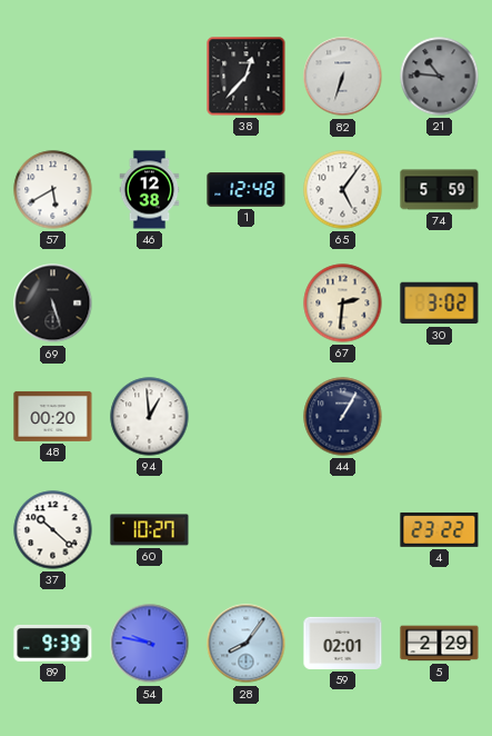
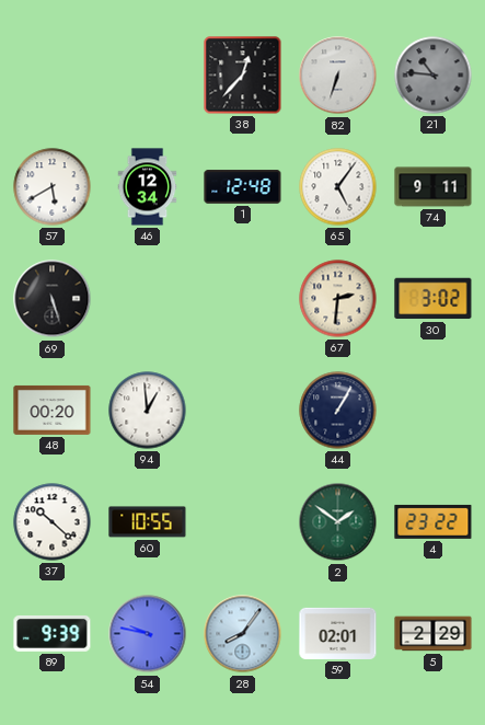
46: 12:38 -> 12:34
74: 5:59 -> 9:11
60: 10:27 -> 10:55
2: none -> 1:51
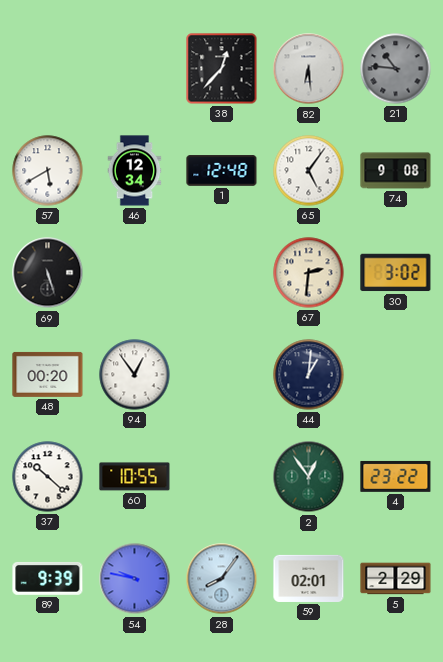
82: 6:33 -> 6:29
74: 9:11 -> 9:08
94: 12:59 -> 12:54
44: 1:05 -> 1:01
2: 1:51 -> 12:54
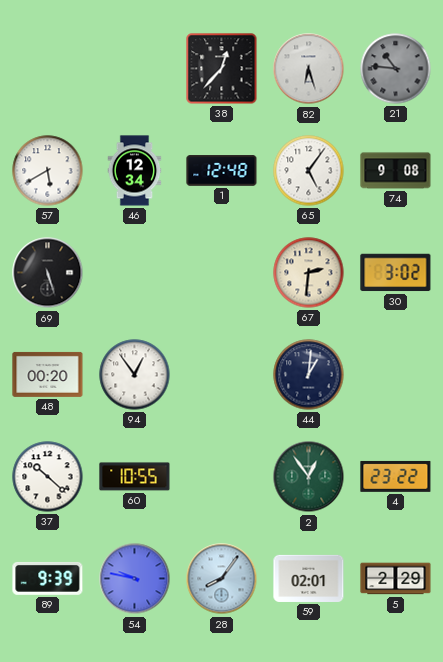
82: 6:29 -> 6:27
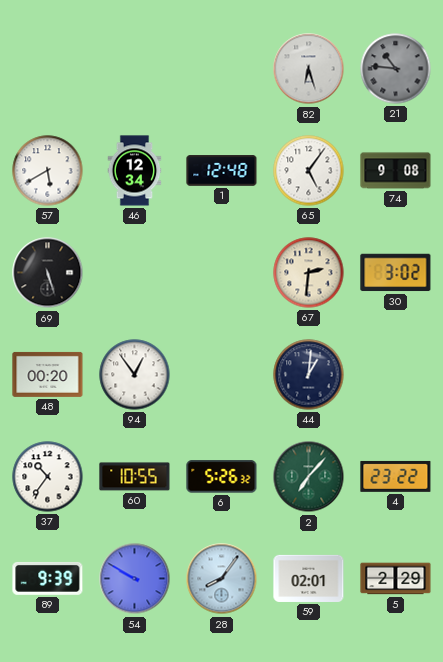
38: 12:37 -> none
37: 10:22 -> 10:36
6: none -> 5:26
2: 12:54 -> 7:07
54: 9:47 -> 9:50
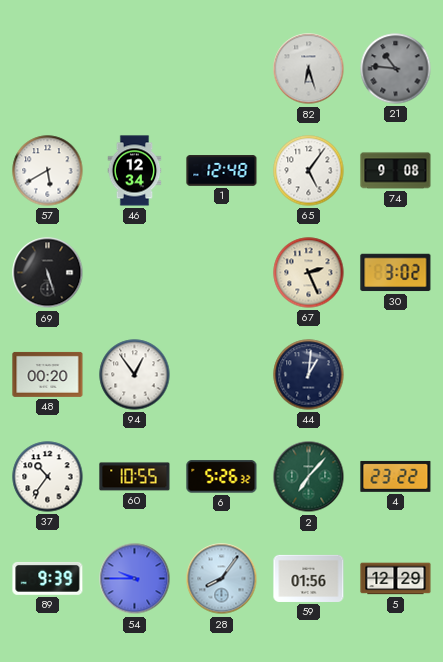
67: 2:31 -> 2:26
54: 9:50 -> 9:45
59: 02:01 -> 01:56
5: 2:29 -> 12:29
